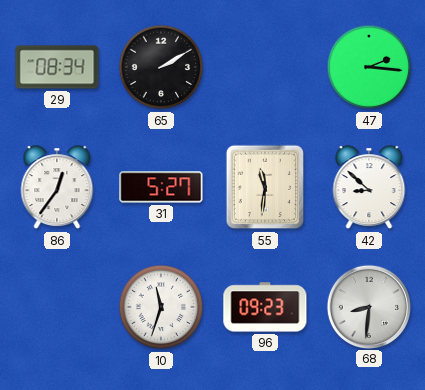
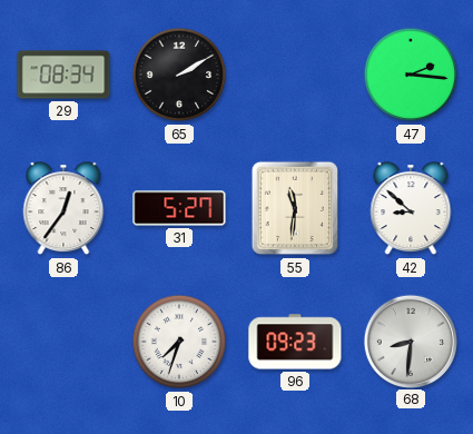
10: 11:33 -> 7:33
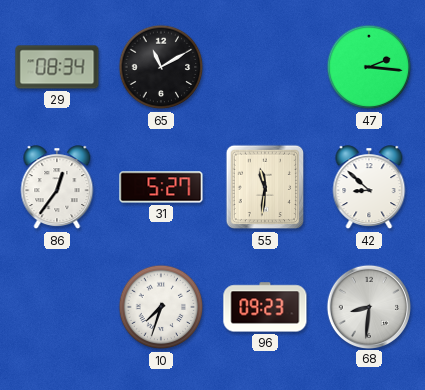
65: 2:10 -> 11:10
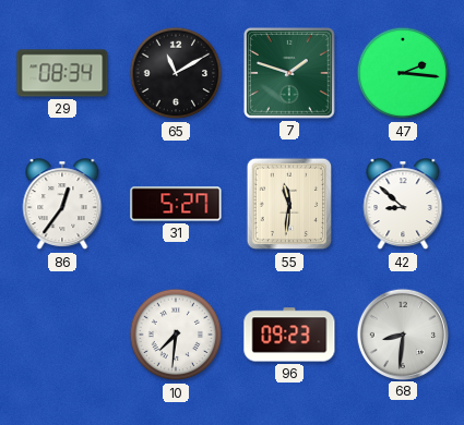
7: none -> 1:48
10: 7:33 -> 7:31
